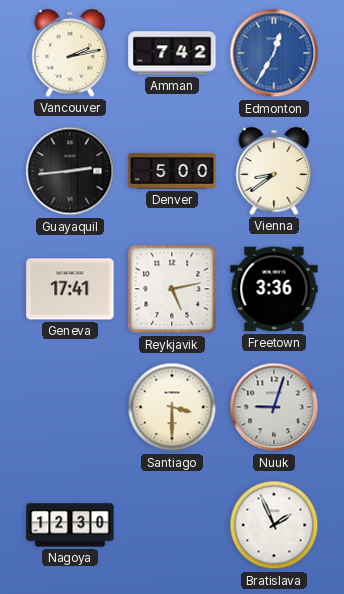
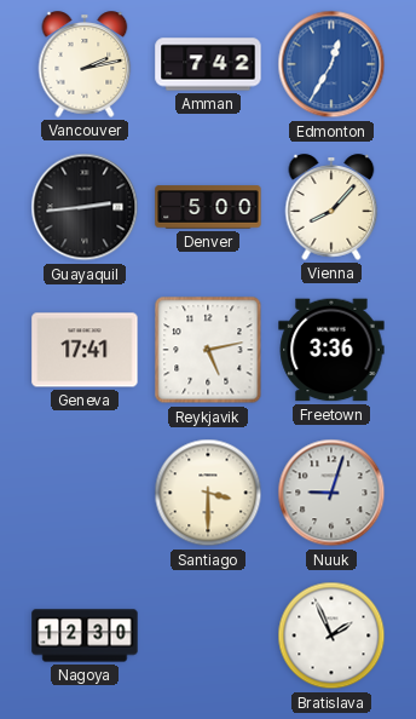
Vienna: 8:39 -> 8:07
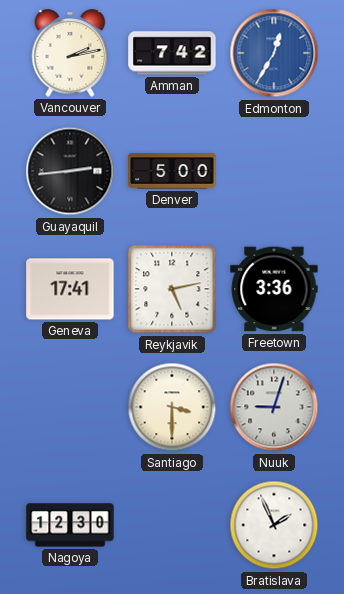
Vienna: 8:07 -> none
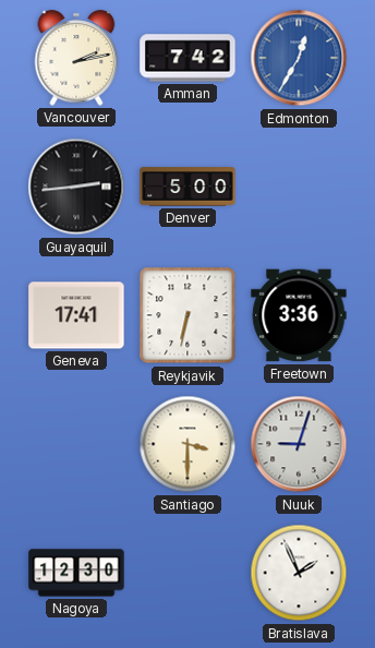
Reykjavik: 5:13 -> 6:32
